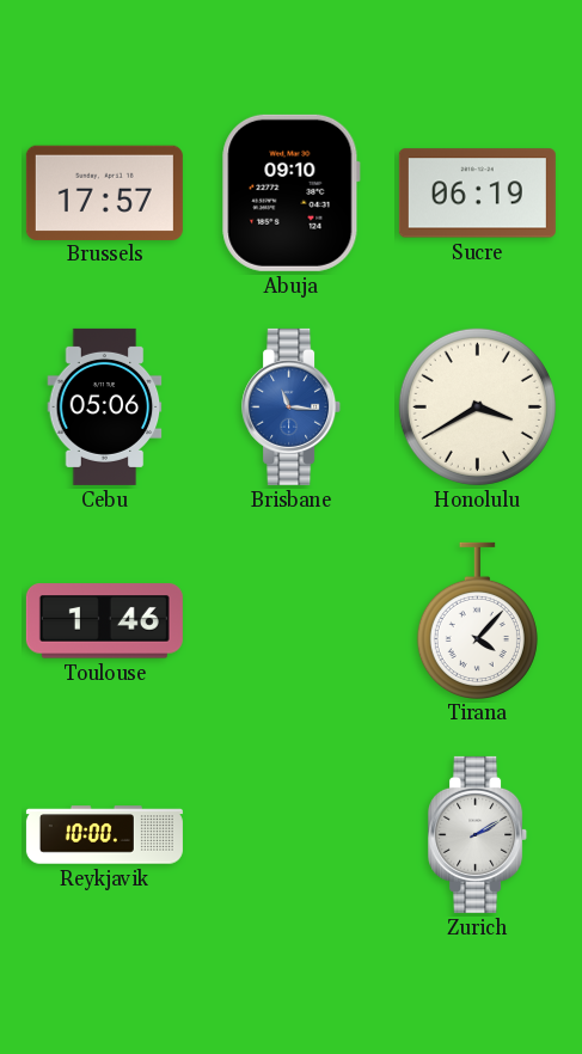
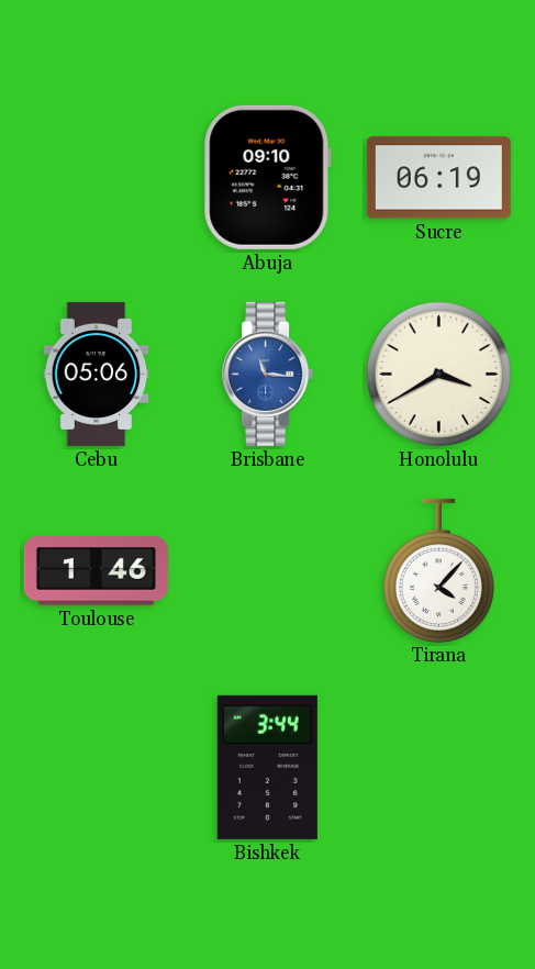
Brussels: 17:57 -> none
Reykjavik: 10:00 -> none
Bishkek: none -> 3:44
Zurich: 2:10 -> none
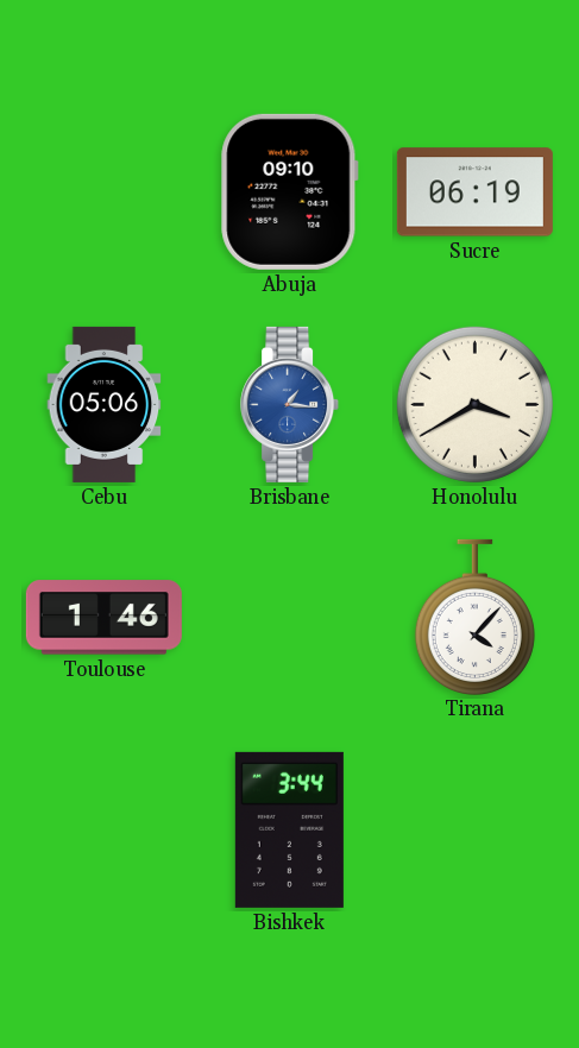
Brisbane: 11:16 -> 1:16
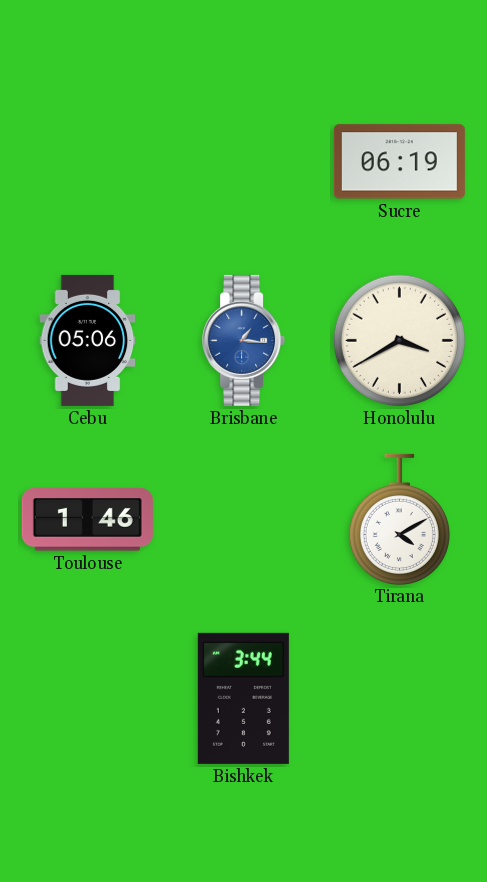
Abuja: 09:10 -> none
Tirana: 4:07 -> 4:10
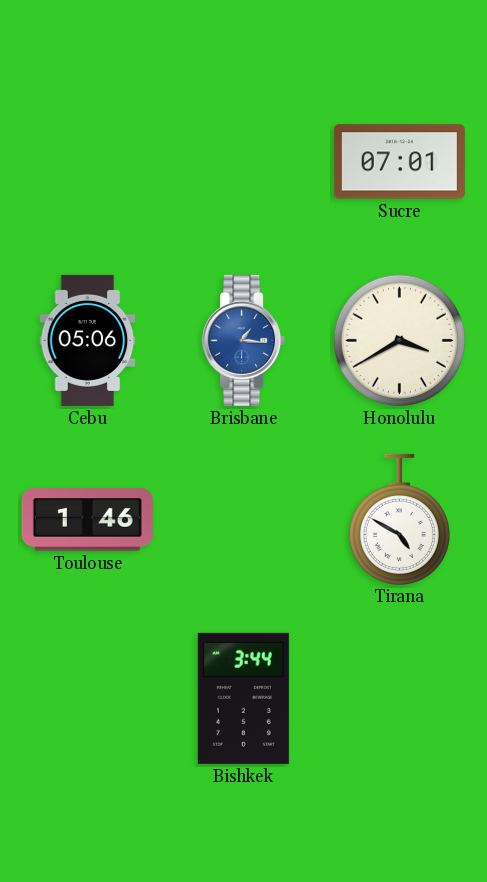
Sucre: 06:19 -> 07:01
Tirana: 4:10 -> 4:50
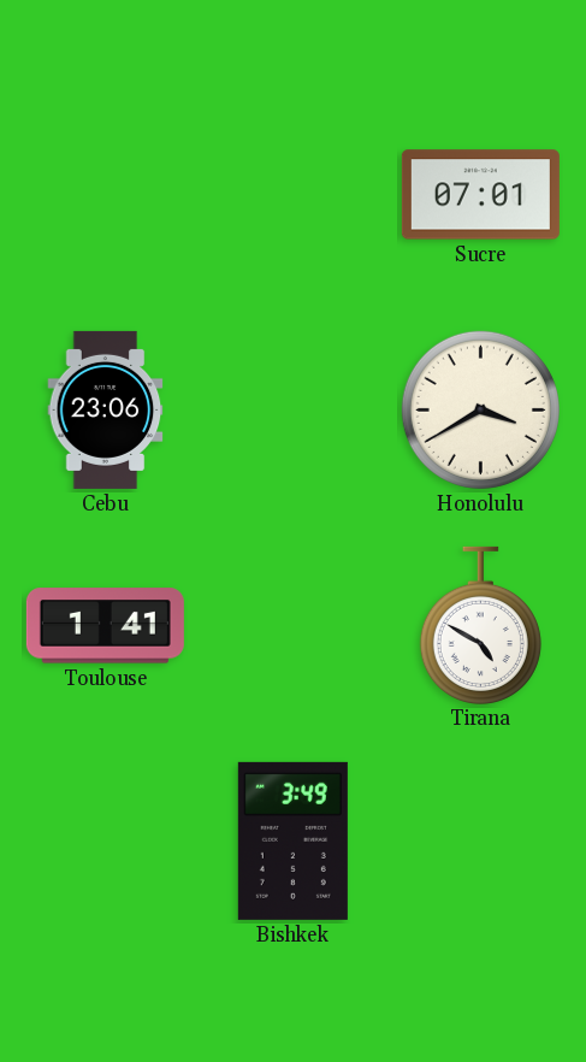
Cebu: 05:06 -> 23:06
Brisbane: 1:16 -> none
Toulouse: 1:46 -> 1:41
Bishkek: 3:44 -> 3:49
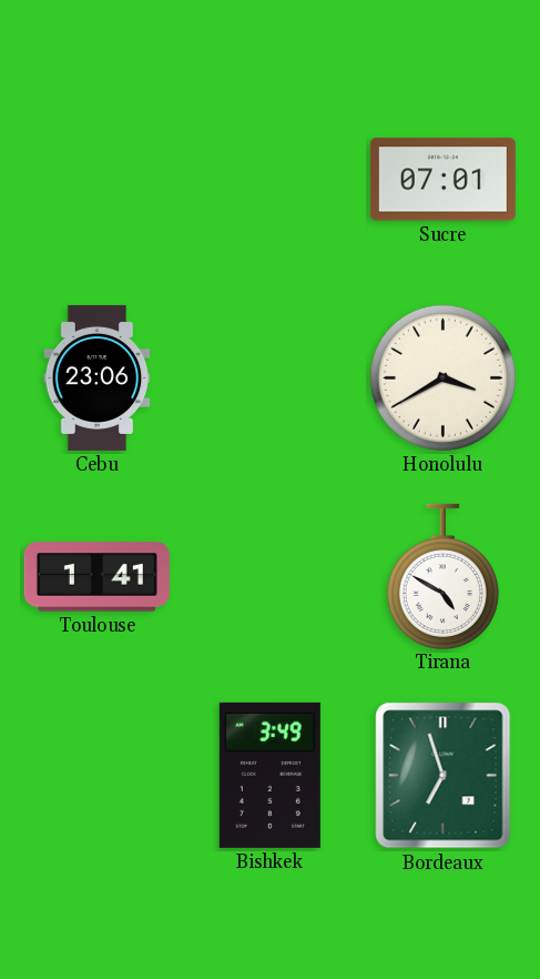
Bordeaux: none -> 6:57
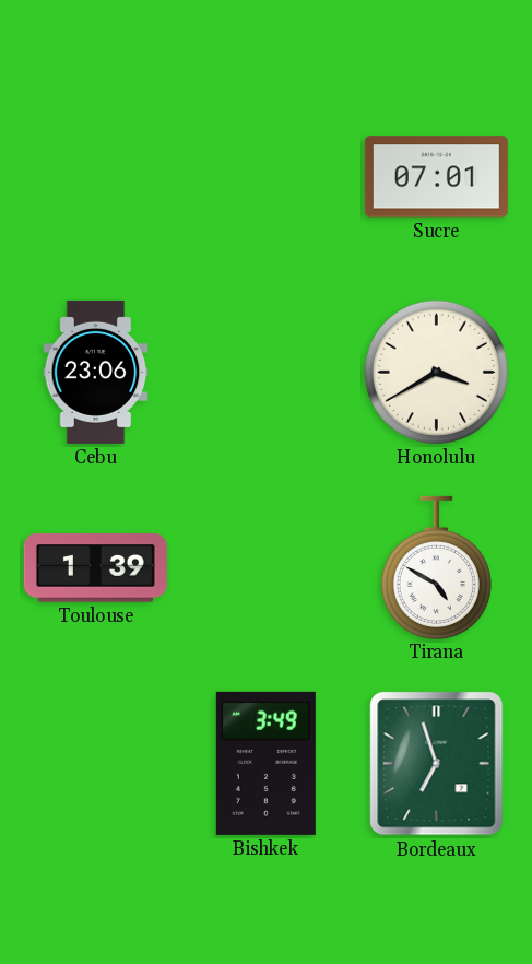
Toulouse: 1:41 -> 1:39
